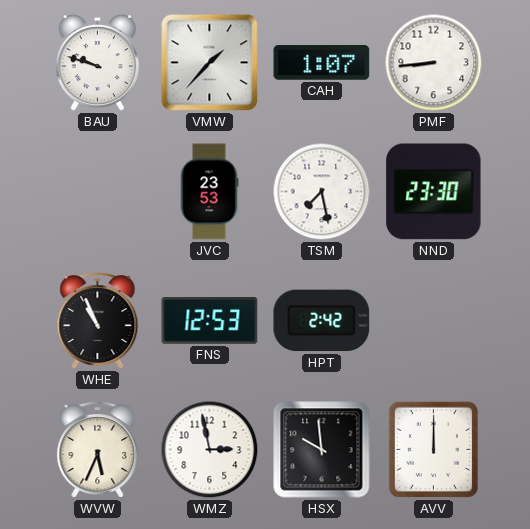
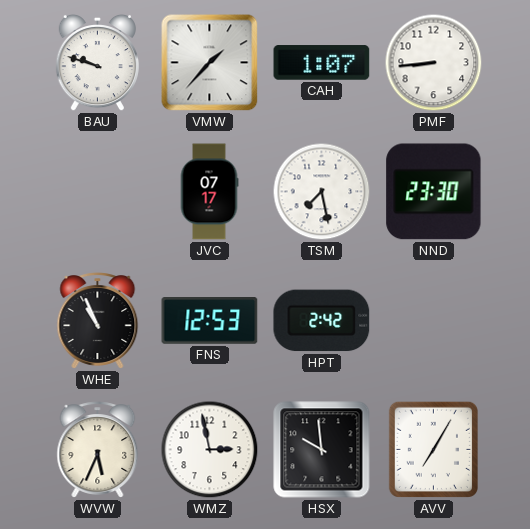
JVC: 23:53 -> 07:17
AVV: 12:00 -> 7:05
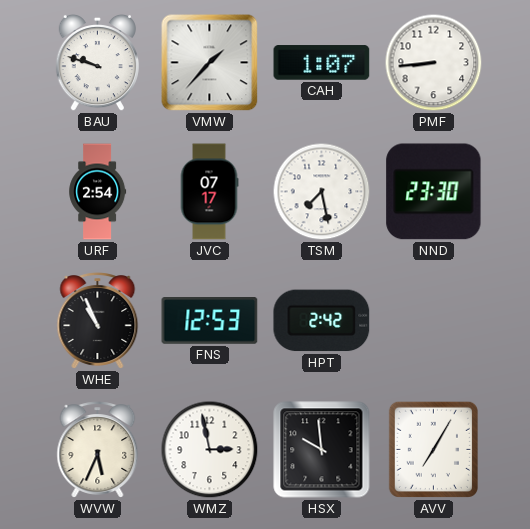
URF: none -> 2:54
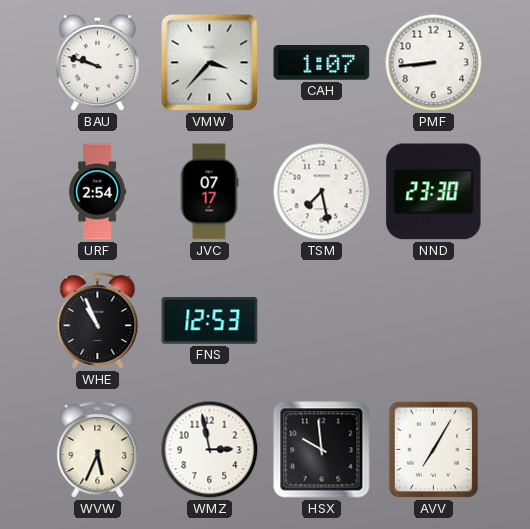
VMW: 1:37 -> 3:37
HPT: 2:42 -> none
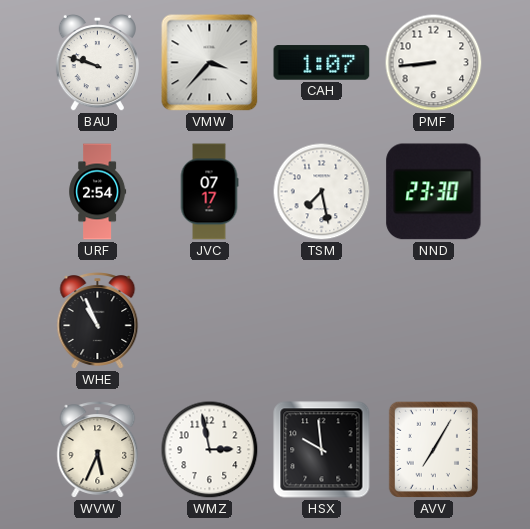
FNS: 12:53 -> none
